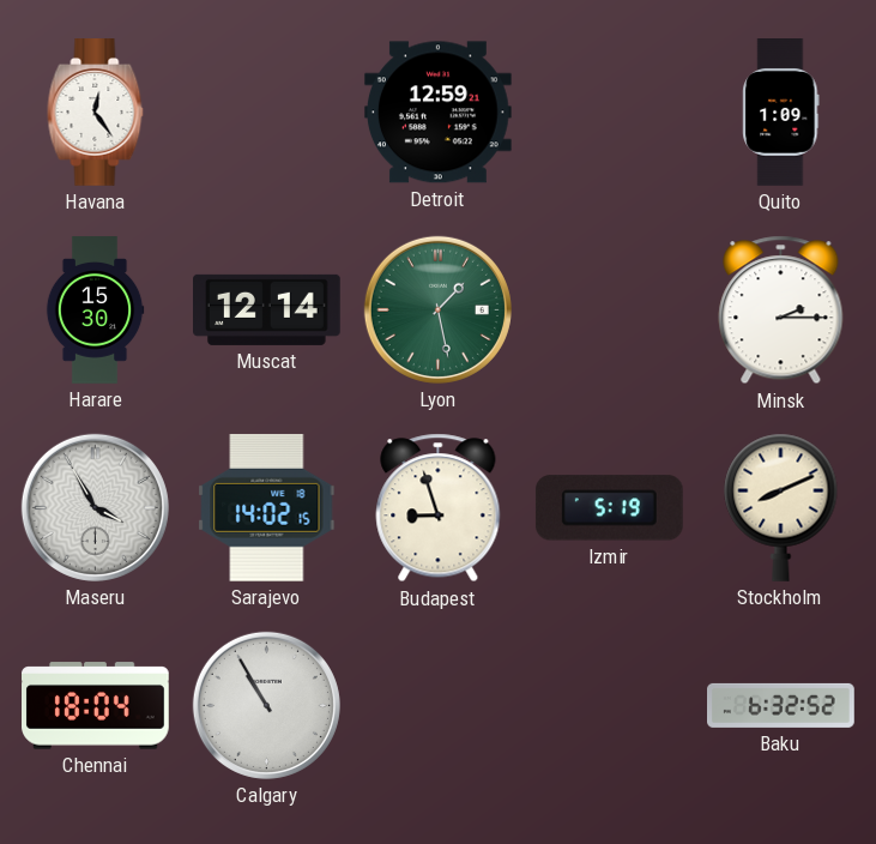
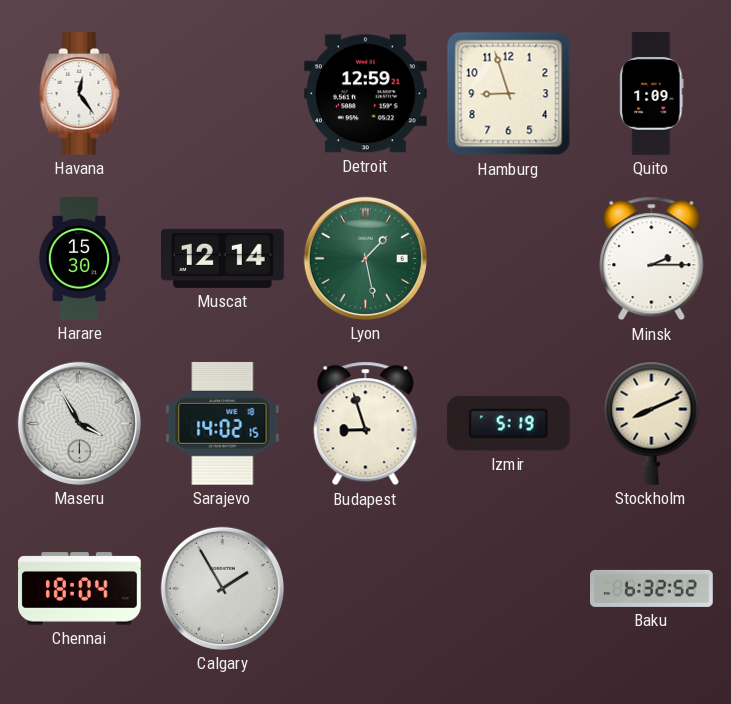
Hamburg: none -> 8:57
Calgary: 10:55 -> 1:55
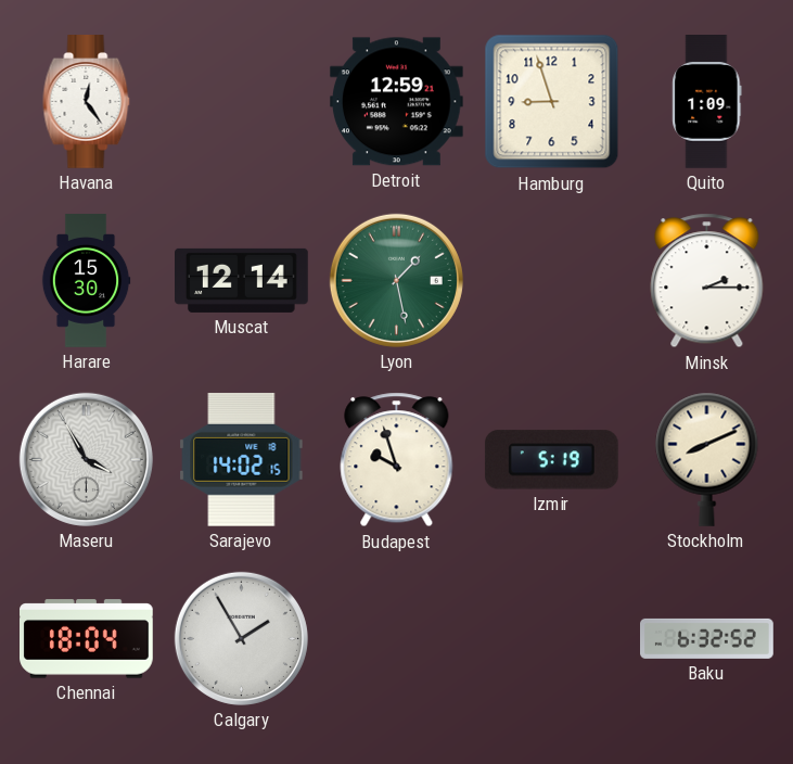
Budapest: 8:57 -> 9:57
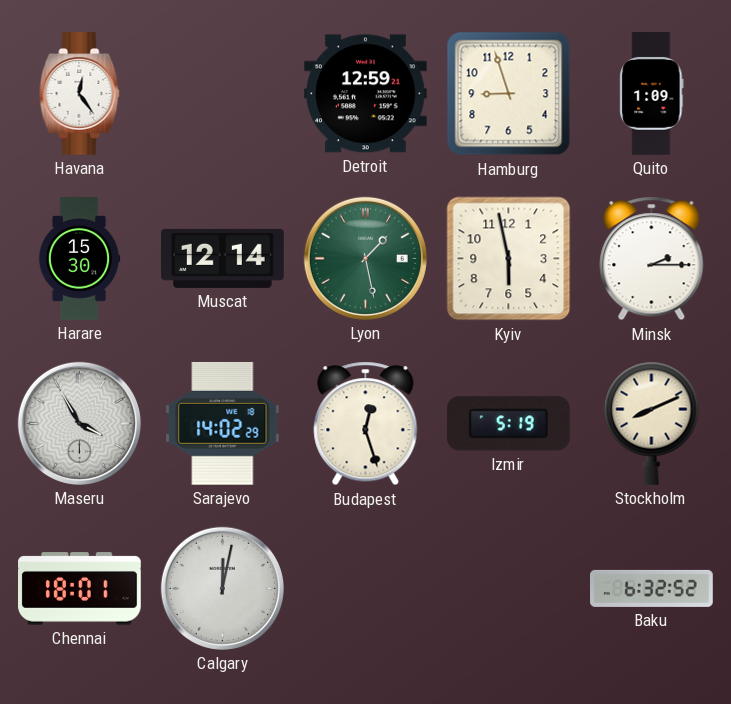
Kyiv: none -> 5:58
Sarajevo: 14:02:15 -> 14:02:29
Budapest: 9:57 -> 12:27
Chennai: 18:04 -> 18:01
Calgary: 1:55 -> 12:02
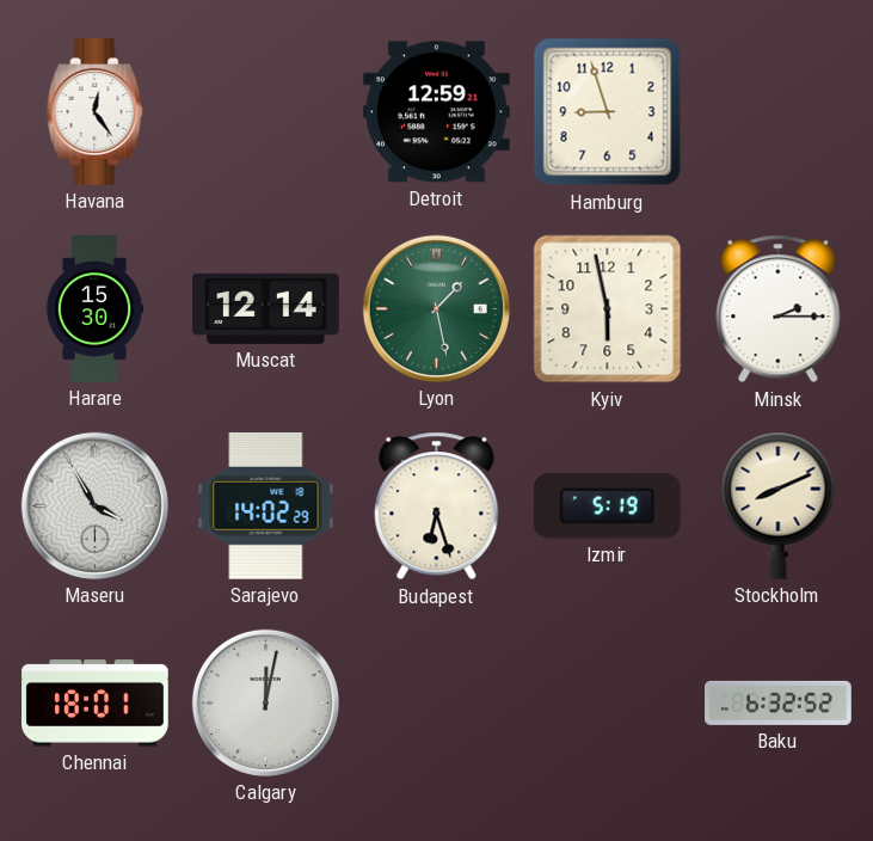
Quito: 1:09 -> none
Budapest: 12:27 -> 6:27
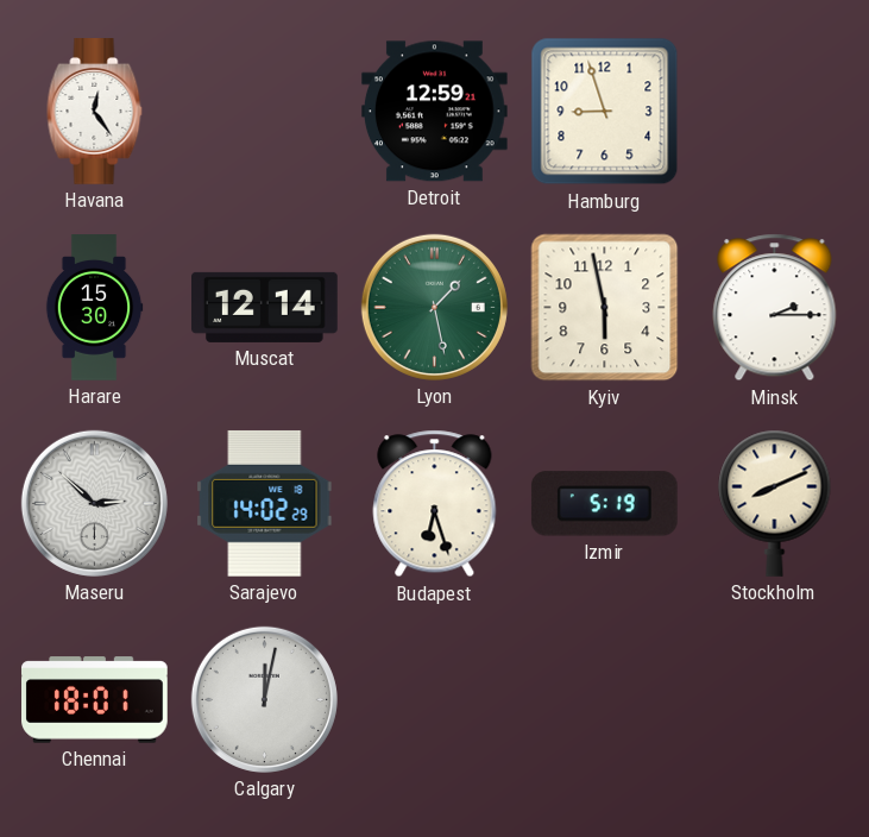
Maseru: 3:55 -> 2:52
Baku: 6:32 -> none
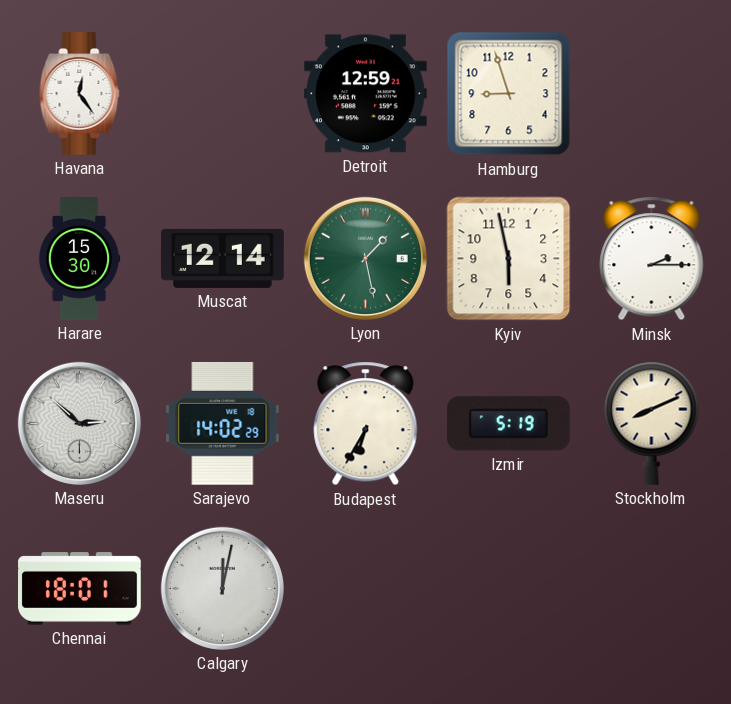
Budapest: 6:27 -> 6:35
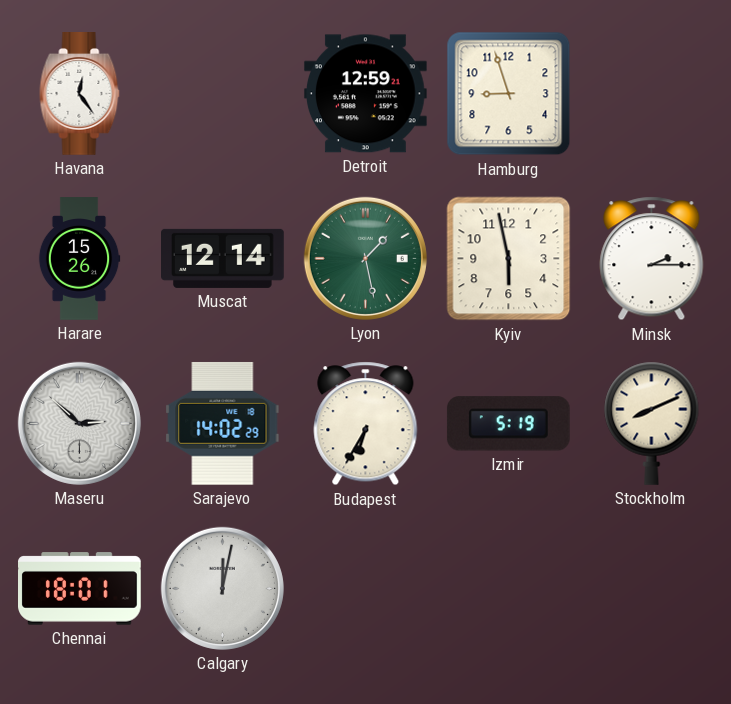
Harare: 15:30 -> 15:26
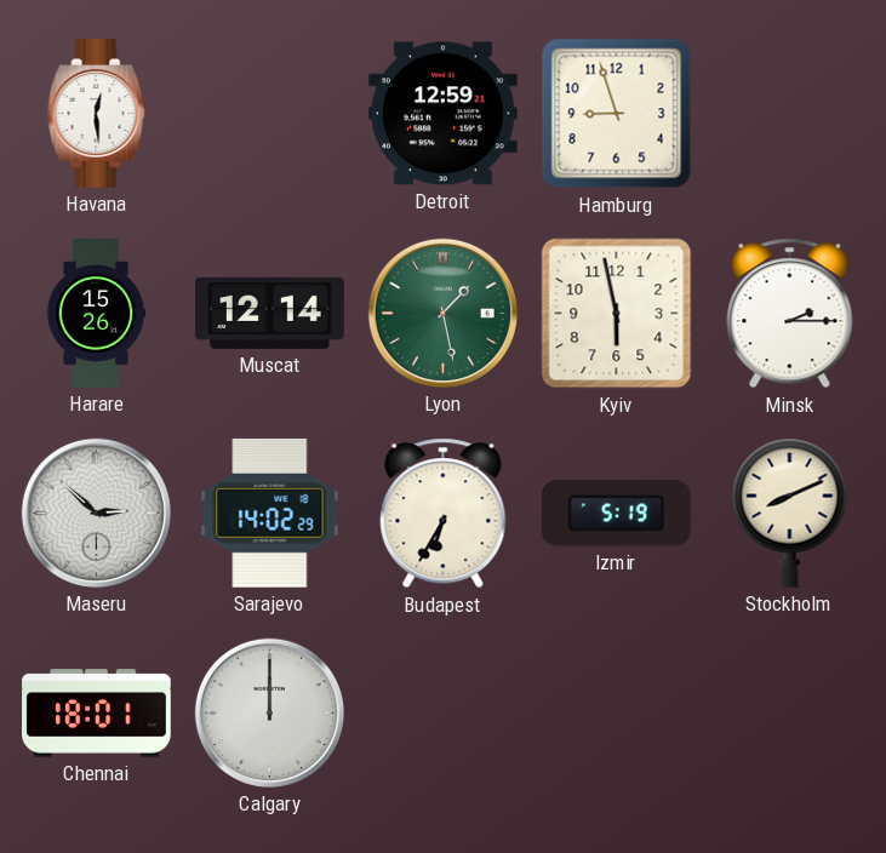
Havana: 12:24 -> 12:29
Calgary: 12:02 -> 12:00
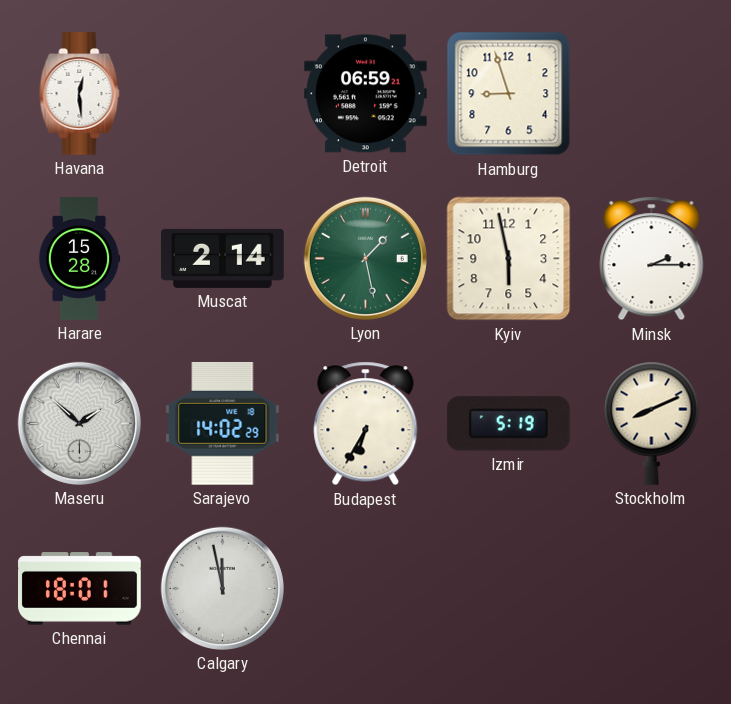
Detroit: 12:59 -> 06:59
Harare: 15:26 -> 15:28
Muscat: 12:14 -> 2:14
Maseru: 2:52 -> 1:52
Calgary: 12:00 -> 11:58
